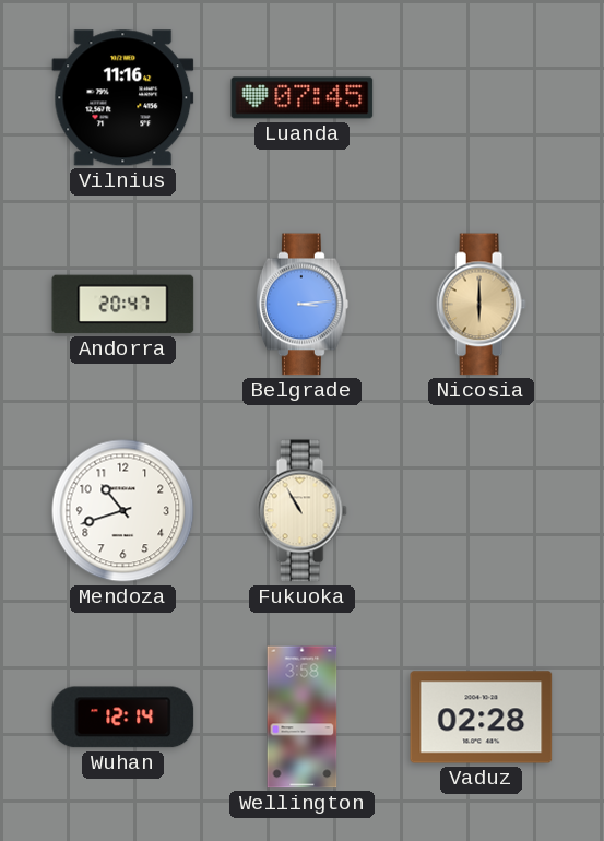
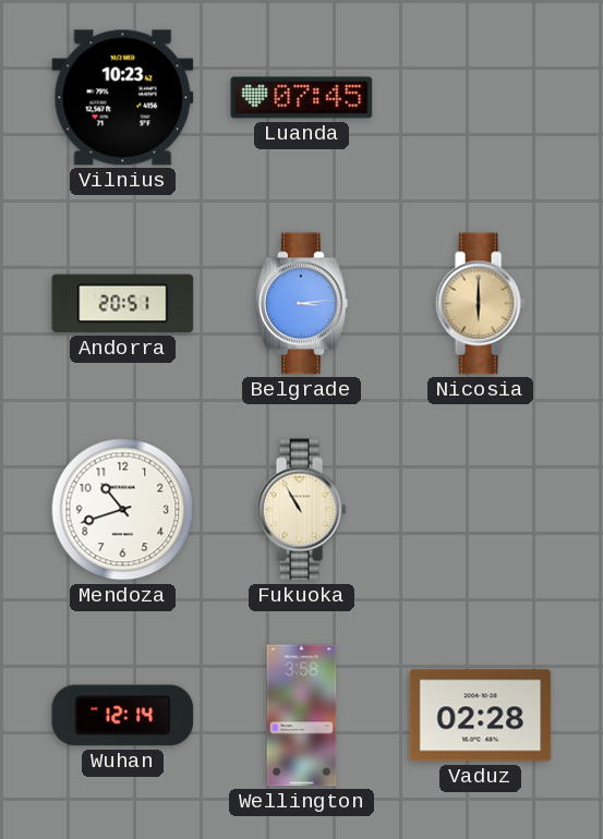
Vilnius: 11:16 -> 10:23
Andorra: 20:47 -> 20:51
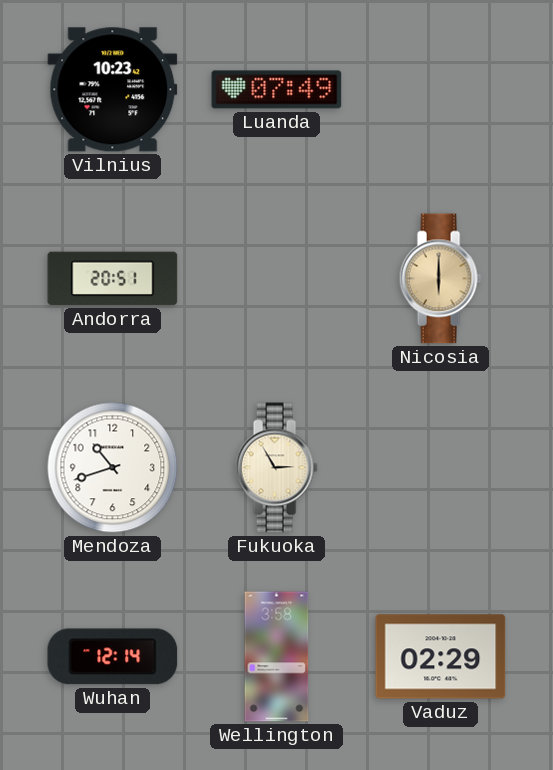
Luanda: 07:45 -> 07:49
Belgrade: 3:14 -> none
Fukuoka: 10:55 -> 2:55
Vaduz: 02:28 -> 02:29
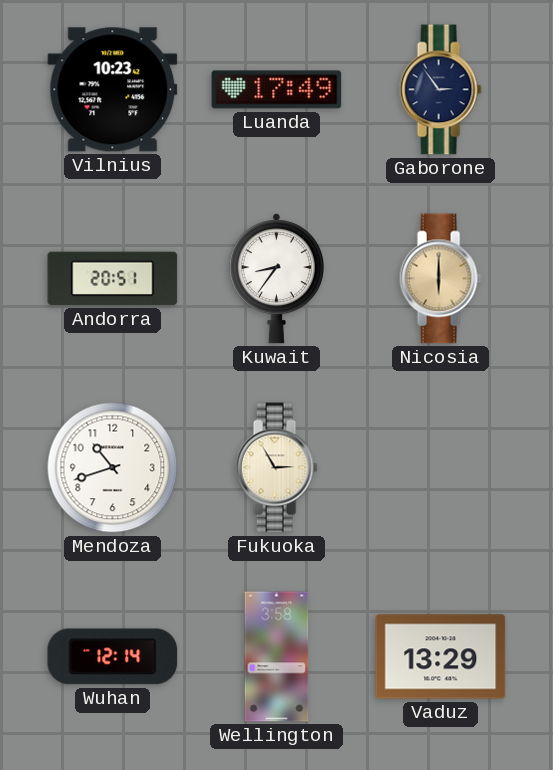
Luanda: 07:49 -> 17:49
Gaborone: none -> 2:54
Kuwait: none -> 8:36
Vaduz: 02:29 -> 13:29
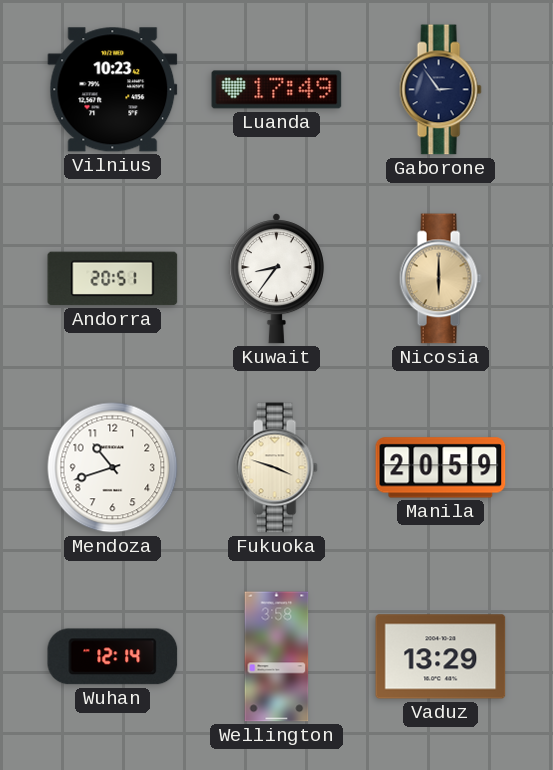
Fukuoka: 2:55 -> 3:48
Manila: none -> 20:59
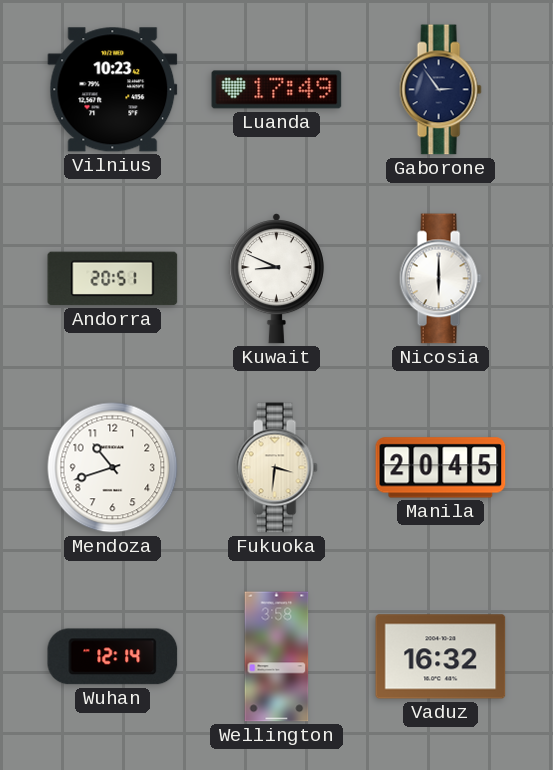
Kuwait: 8:36 -> 8:49
Nicosia dial: champagne -> white
Fukuoka: 3:48 -> 3:31
Manila: 20:59 -> 20:45
Vaduz: 13:29 -> 16:32
